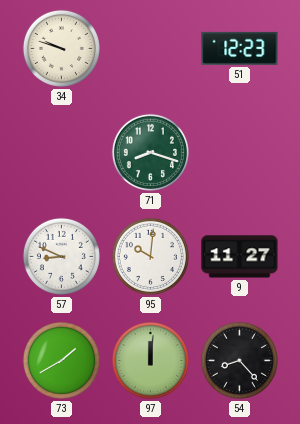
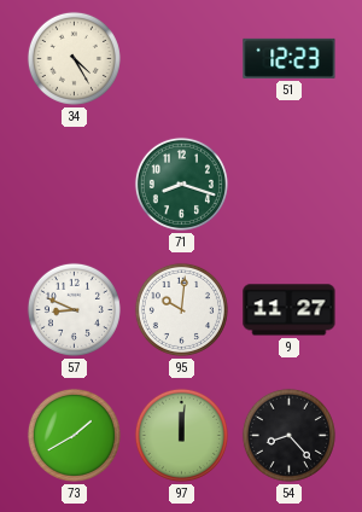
34: 9:48 -> 4:25
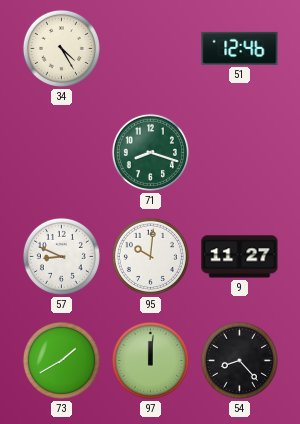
51: 12:23 -> 12:46
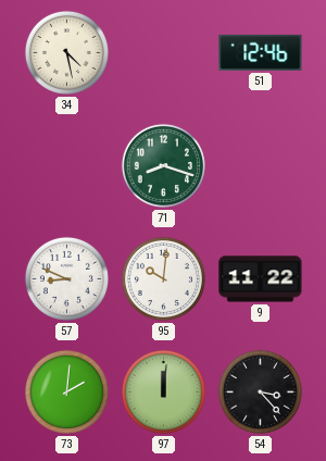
34: 4:25 -> 4:28
9: 11:27 -> 11:22
73: 1:40 -> 2:01
54: 8:23 -> 3:23
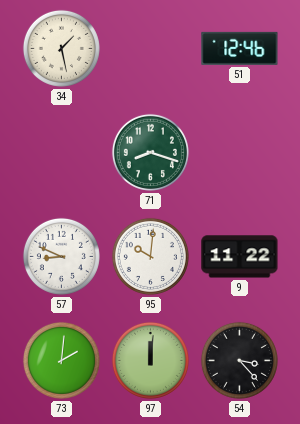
34: 4:28 -> 1:28
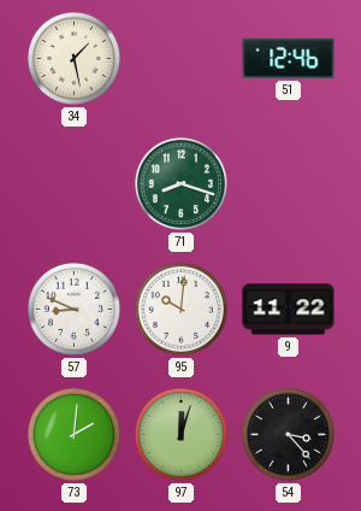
97: 12:01 -> 12:03
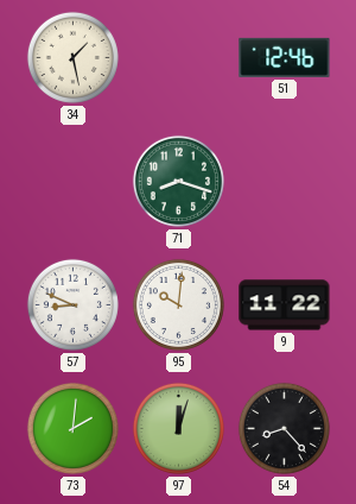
54: 3:23 -> 8:23
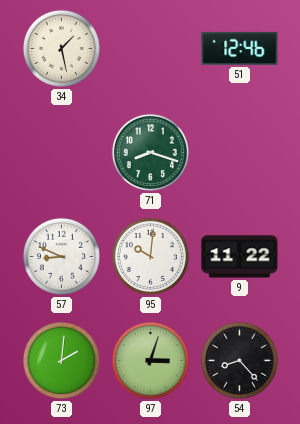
97: 12:03 -> 3:03
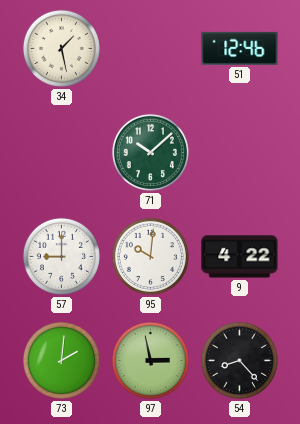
71: 8:18 -> 10:08
57: 8:49 -> 9:00
9: 11:22 -> 4:22
97: 3:03 -> 2:58
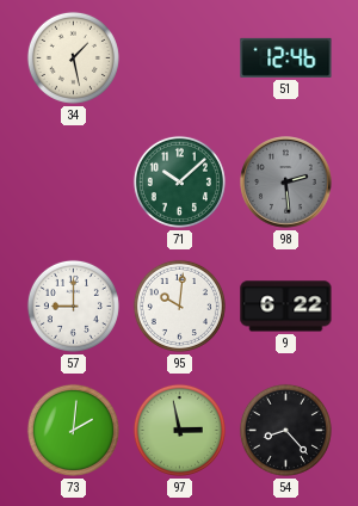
98: none -> 2:29
9: 4:22 -> 6:22
